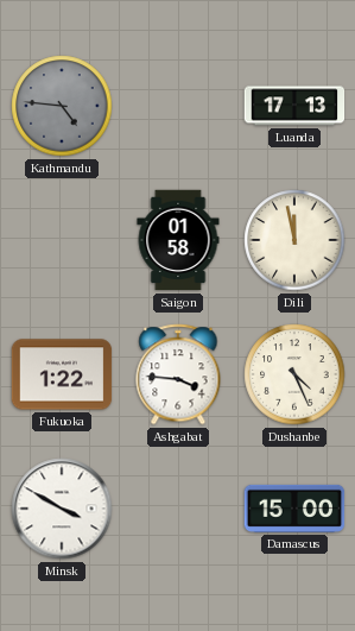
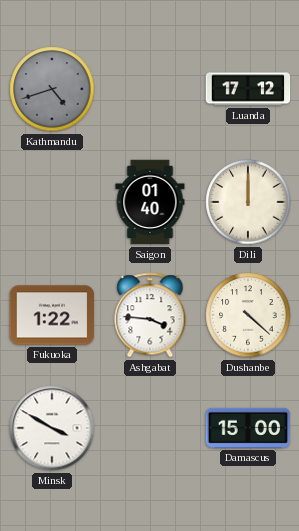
Kathmandu: 4:46 -> 4:42
Luanda: 17:13 -> 17:12
Saigon: 01:58 -> 01:40
Dili: 11:58 -> 12:00
Dushanbe: 4:26 -> 4:22
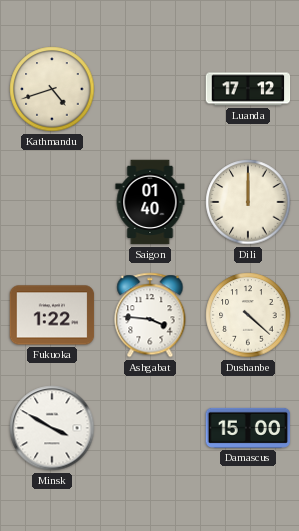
Kathmandu dial: grey -> cream
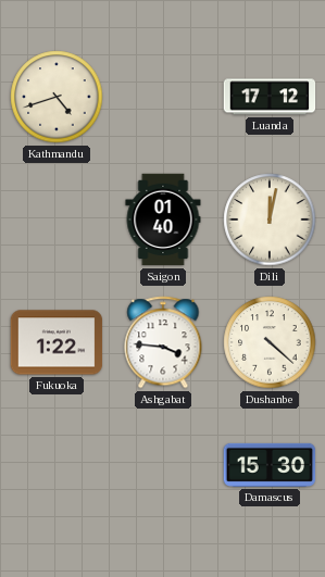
Dili: 12:00 -> 12:02
Minsk: 3:50 -> none
Damascus: 15:00 -> 15:30
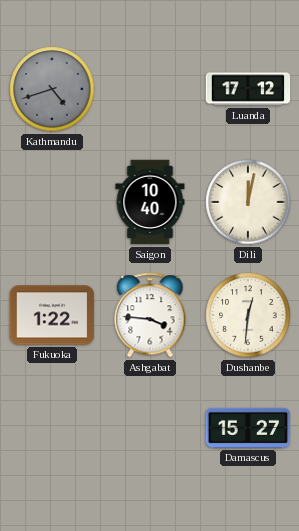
Kathmandu dial: cream -> grey
Saigon: 01:40 -> 10:40
Dushanbe: 4:22 -> 12:31
Damascus: 15:30 -> 15:27
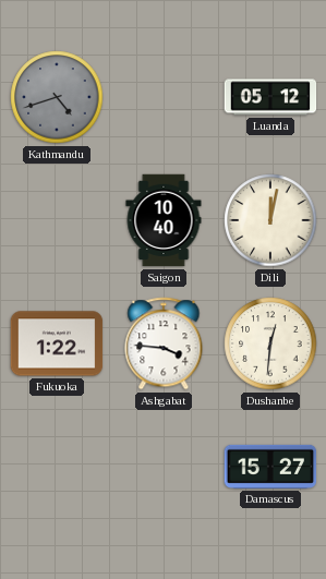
Luanda: 17:12 -> 05:12
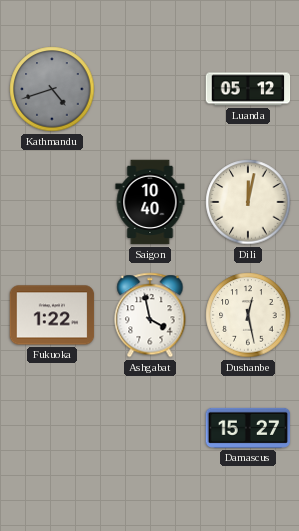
Ashgabat: 3:46 -> 3:58
Dushanbe: 12:31 -> 12:28
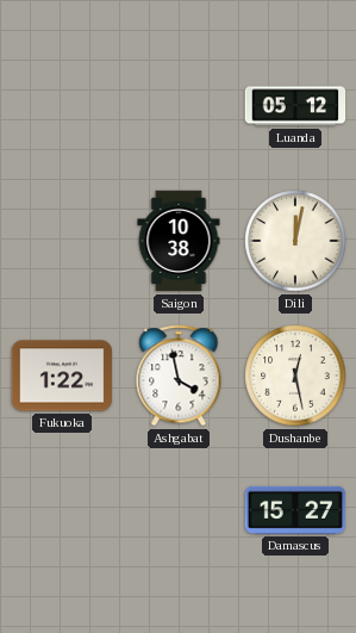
Kathmandu: 4:42 -> none
Saigon: 10:40 -> 10:38
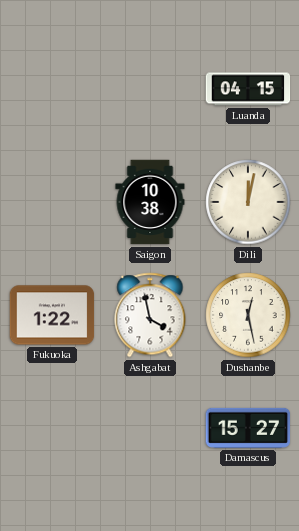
Luanda: 05:12 -> 04:15
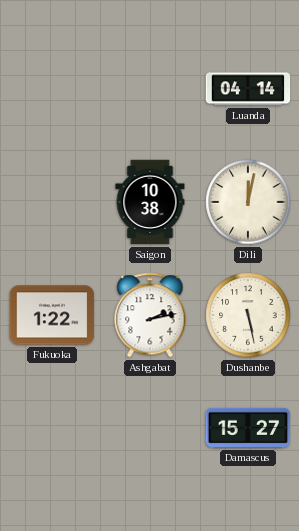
Luanda: 04:15 -> 04:14
Ashgabat: 3:58 -> 2:13
Dushanbe: 12:28 -> 5:28
